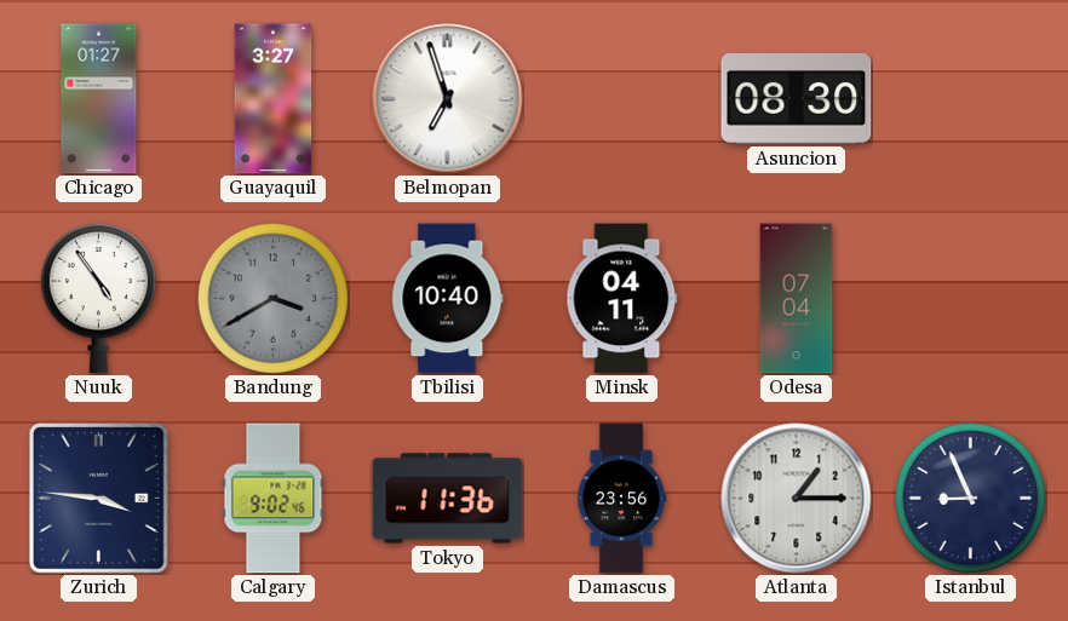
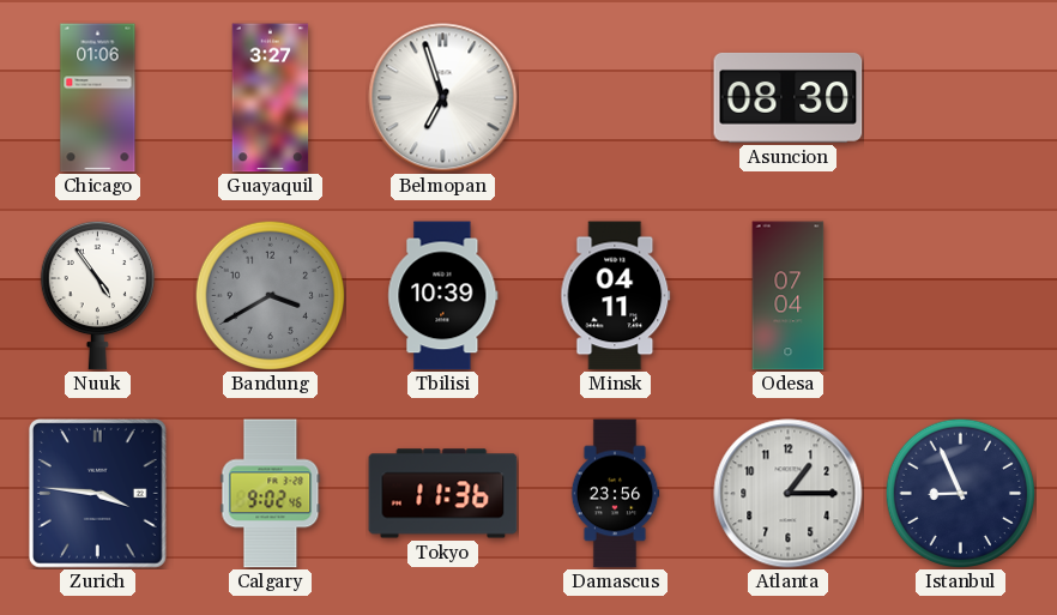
Chicago: 01:27 -> 01:06
Tbilisi: 10:40 -> 10:39
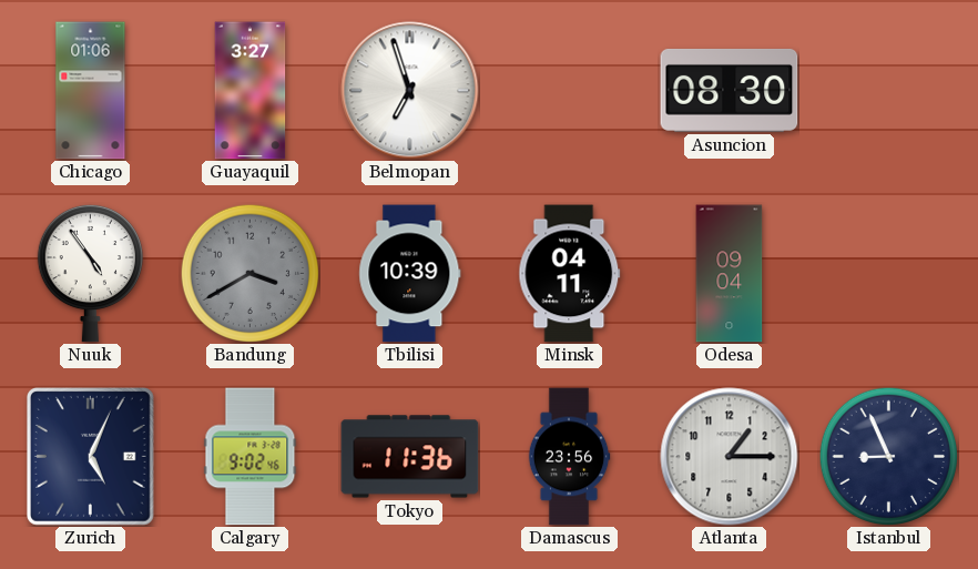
Odesa: 07:04 -> 09:04
Zurich: 3:46 -> 5:04
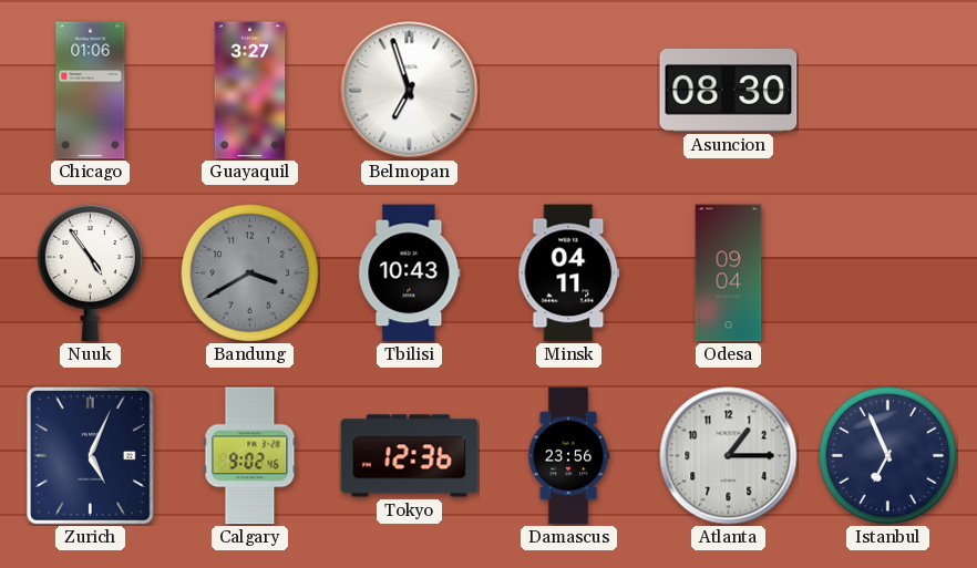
Tbilisi: 10:39 -> 10:43
Tokyo: 11:36 -> 12:36
Istanbul: 8:56 -> 6:56
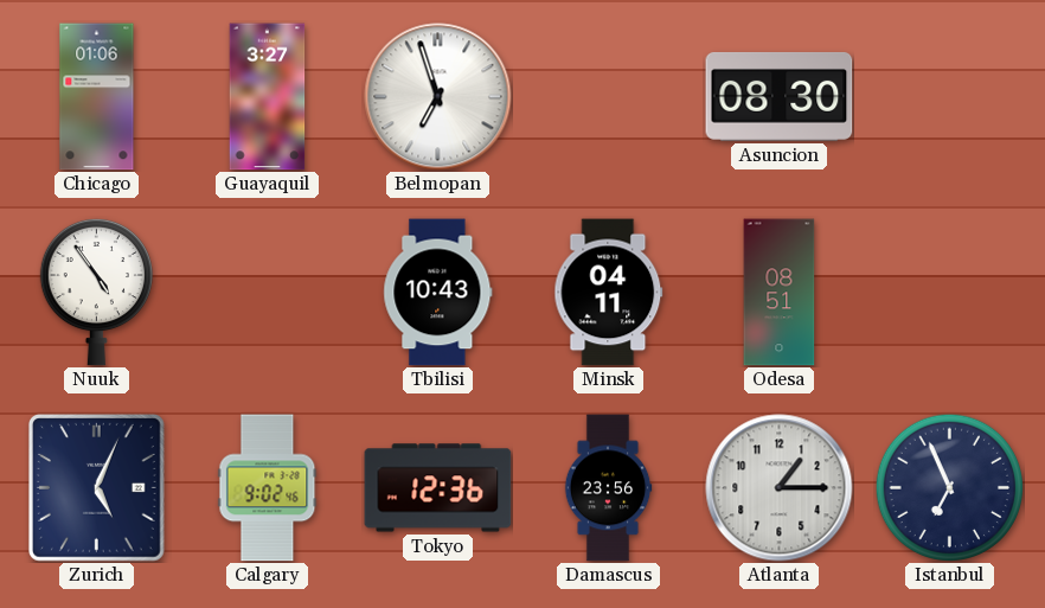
Bandung: 3:40 -> none
Odesa: 09:04 -> 08:51
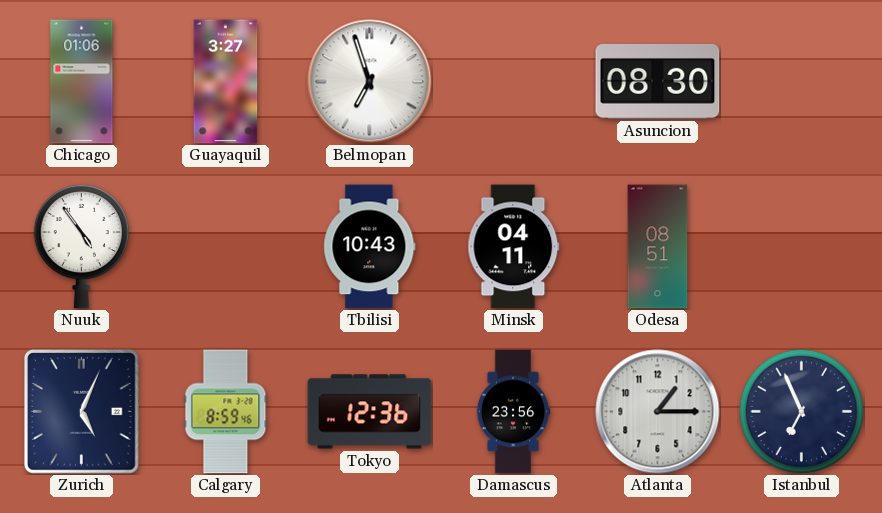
Calgary: 9:02 -> 8:59
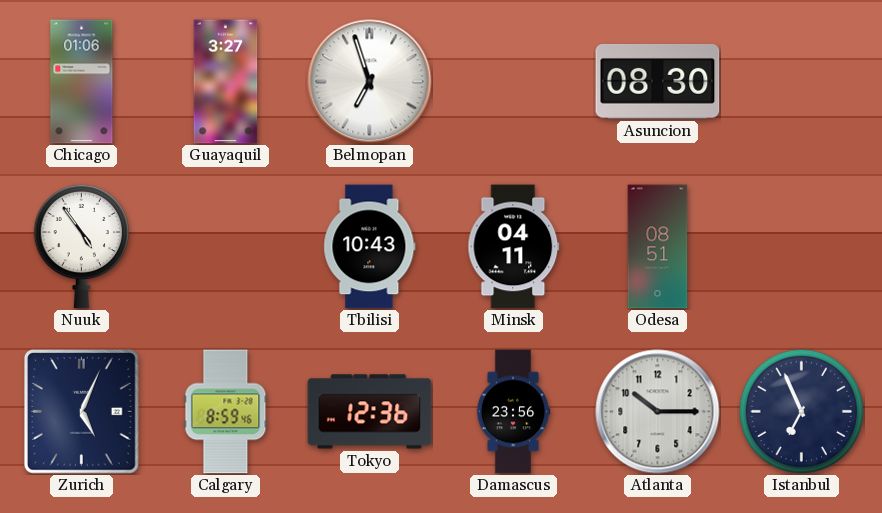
Atlanta: 1:15 -> 10:15
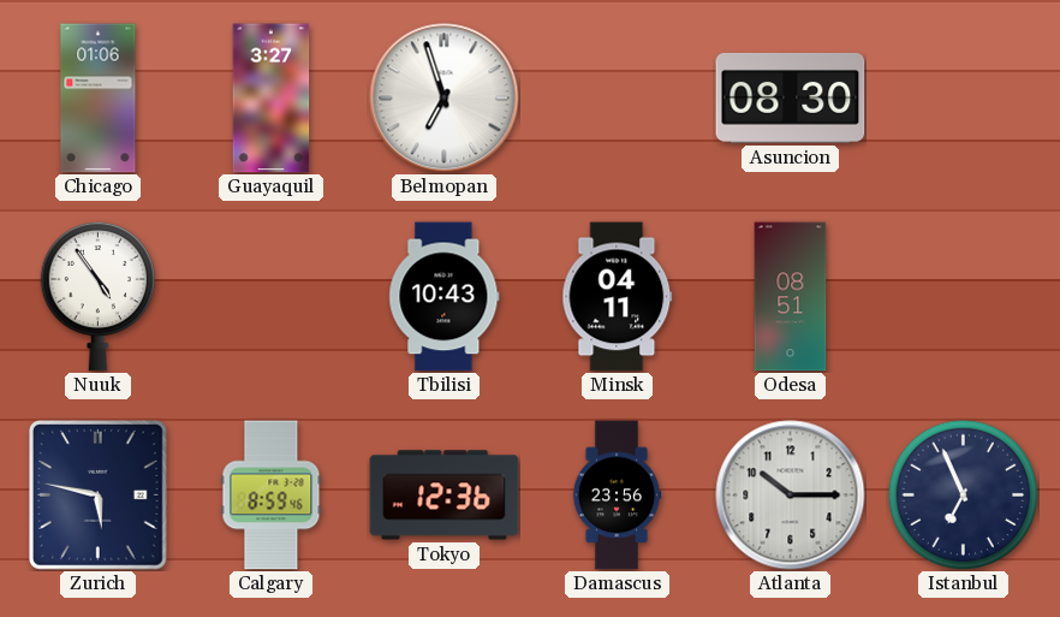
Zurich: 5:04 -> 5:47
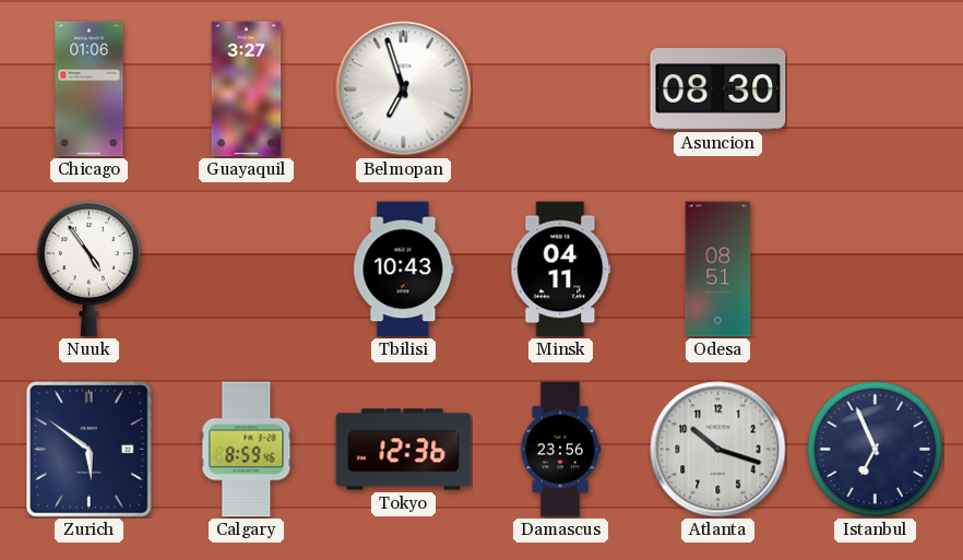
Zurich: 5:47 -> 5:51
Atlanta: 10:15 -> 10:18
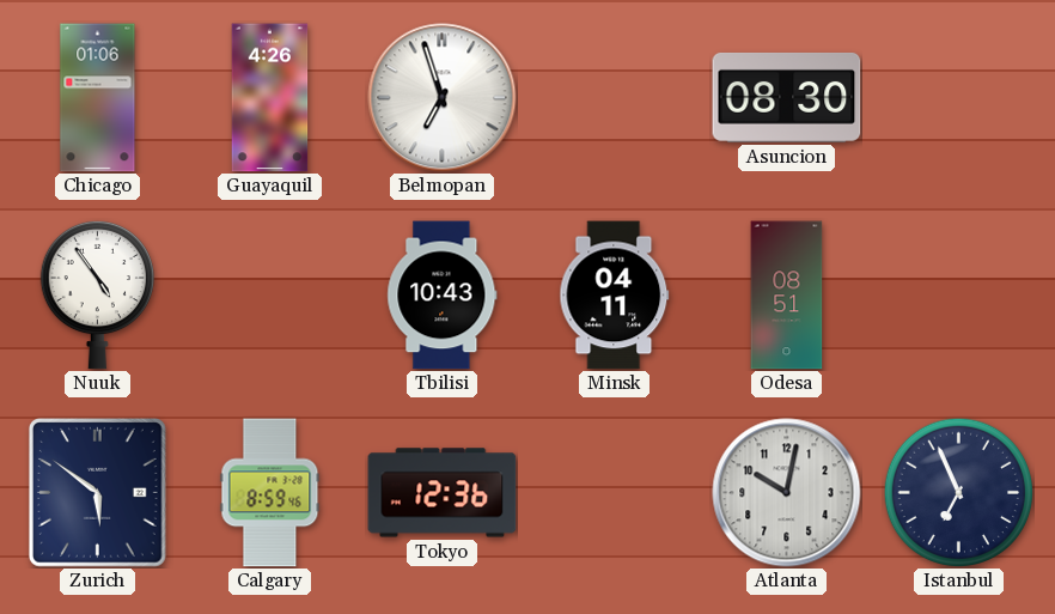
Guayaquil: 3:27 -> 4:26
Damascus: 23:56 -> none
Atlanta: 10:18 -> 10:02
